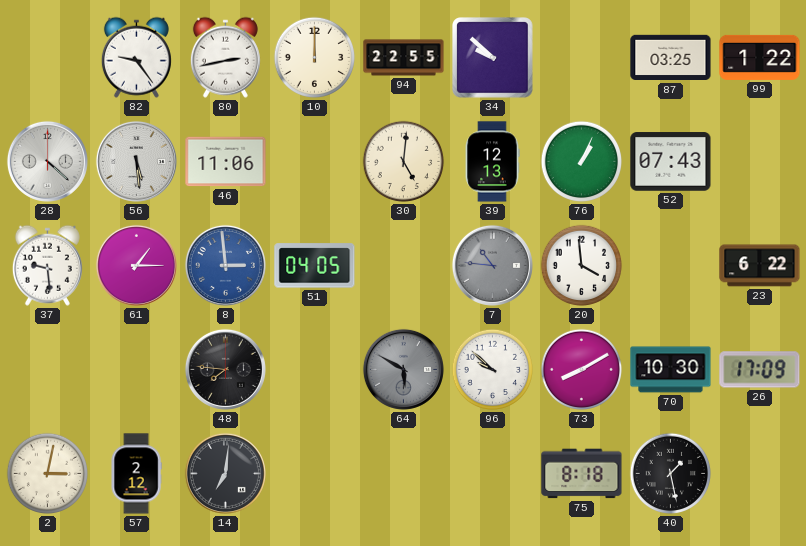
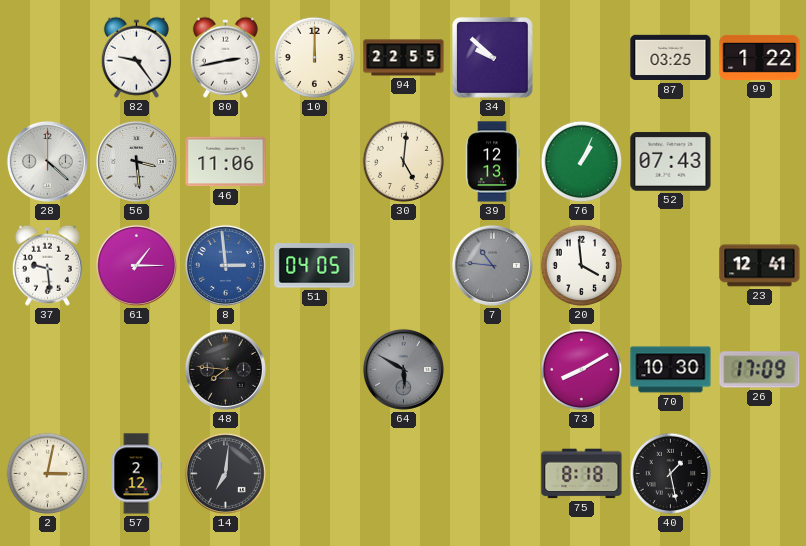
56: 5:29 -> 3:29
23: 6:22 -> 12:41
96: 9:52 -> none
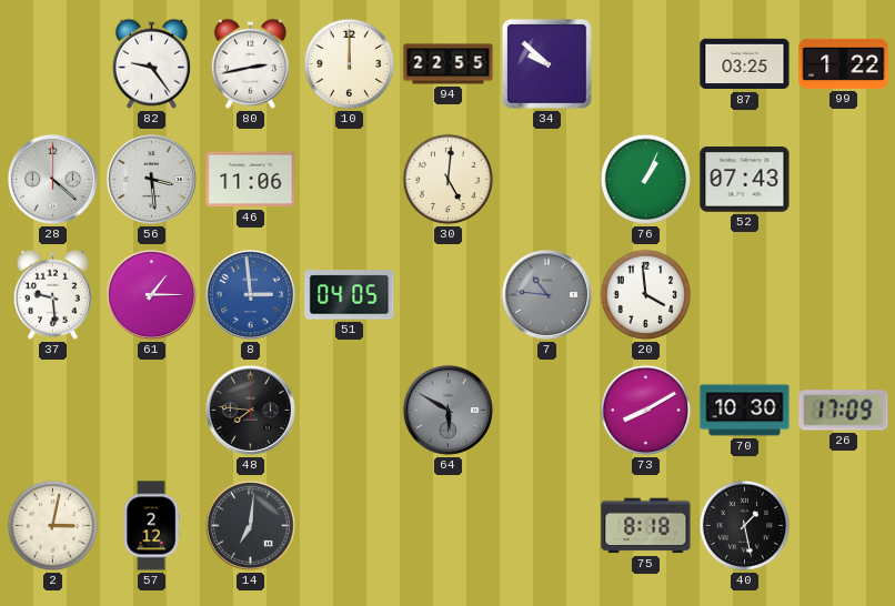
39: 12:13 -> none
23: 12:41 -> none
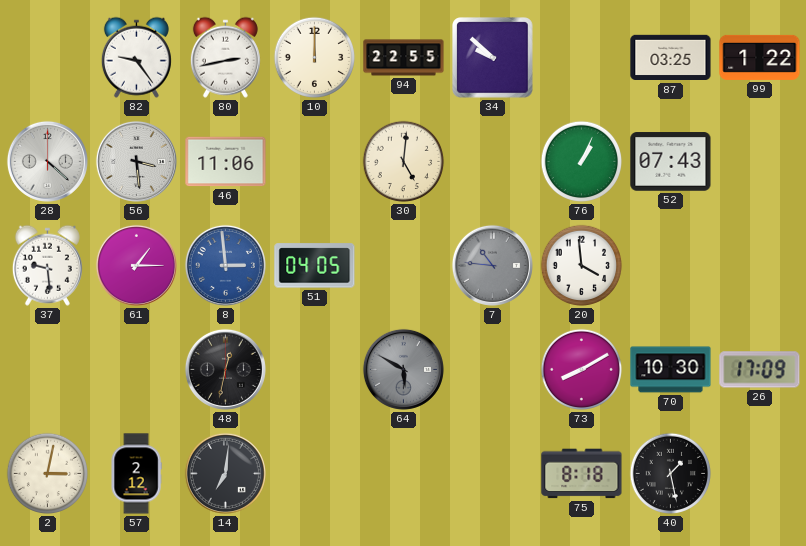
48: 7:46 -> 12:32
